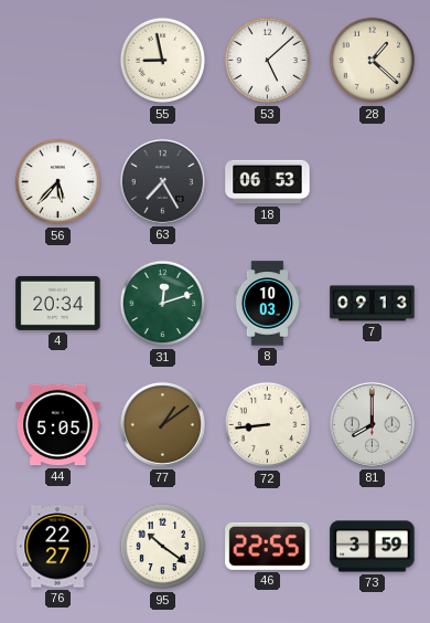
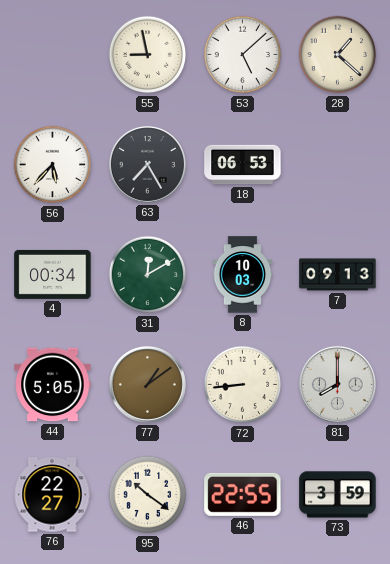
4: 20:34 -> 00:34
31: 12:12 -> 12:10
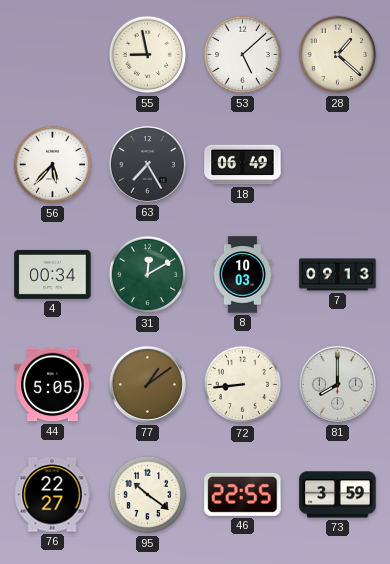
18: 06:53 -> 06:49
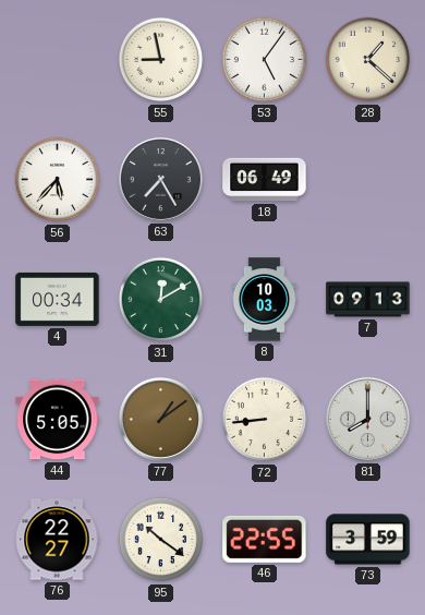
53: 5:08 -> 5:06
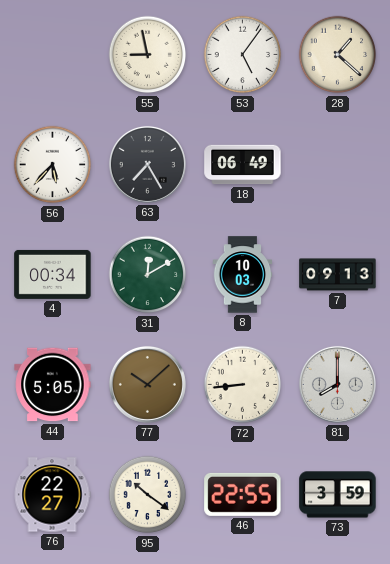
77: 1:09 -> 10:08
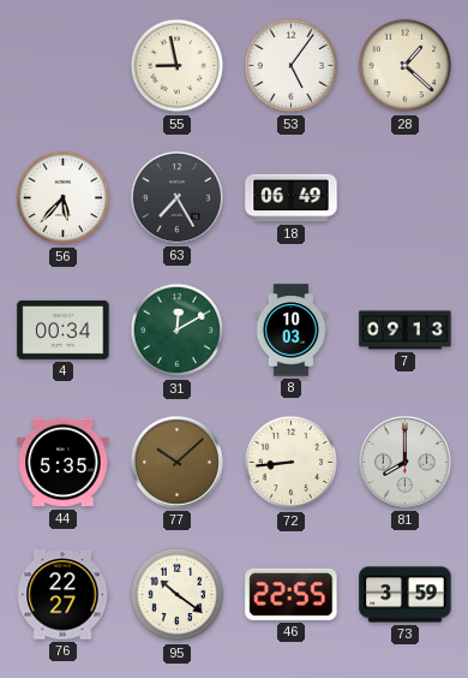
44: 5:05 -> 5:35
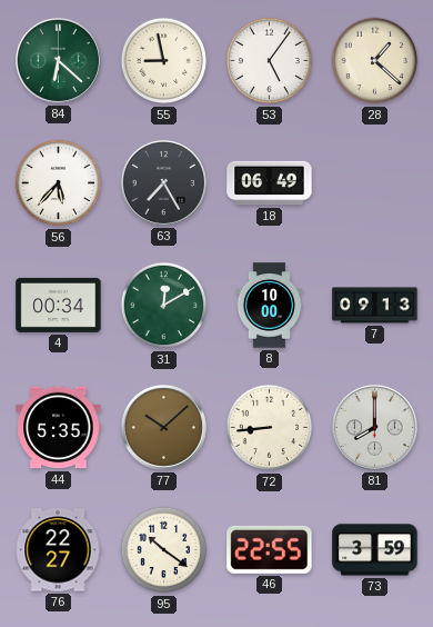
84: none -> 6:22
8: 10:03 -> 10:00
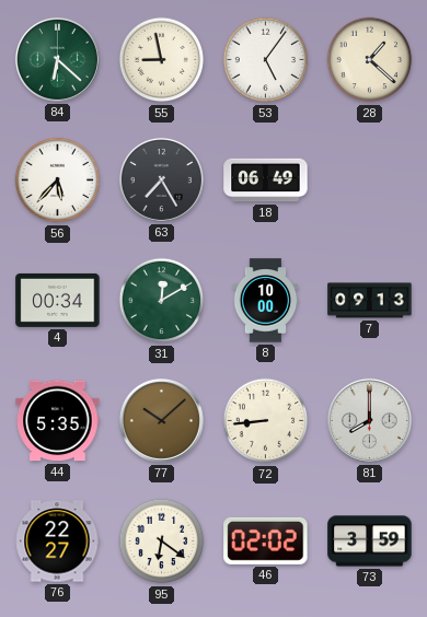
95: 10:21 -> 6:21
46: 22:55 -> 02:02
